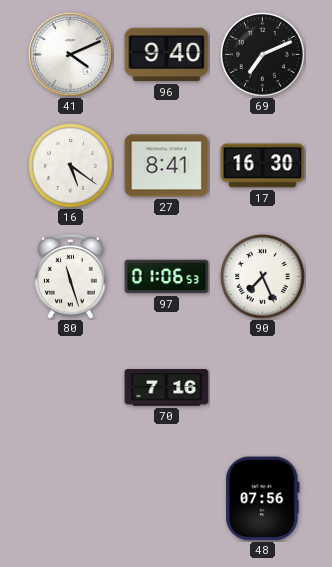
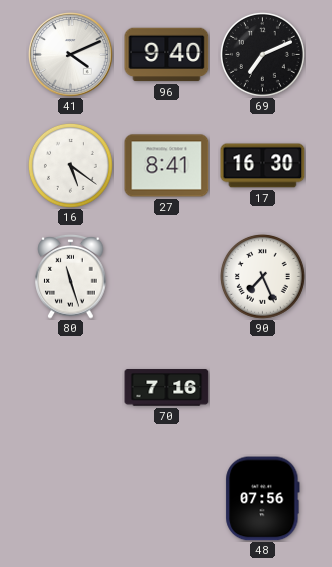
97: 01:06 -> none
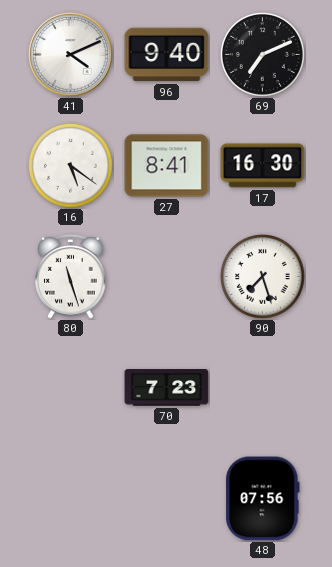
90: 7:26 -> 7:27
70: 7:16 -> 7:23
